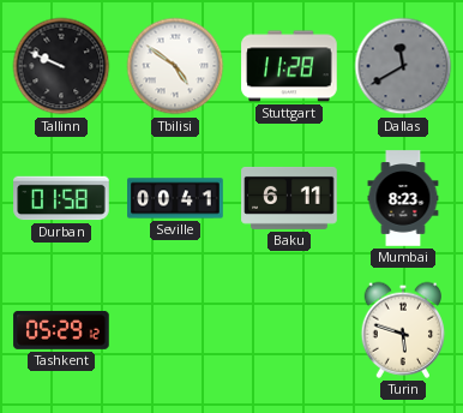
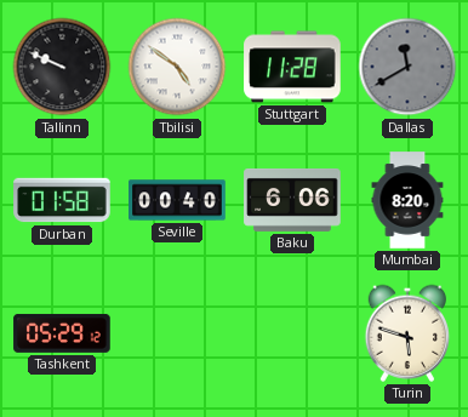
Seville: 00:41 -> 00:40
Baku: 6:11 -> 6:06
Mumbai: 8:23 -> 8:20
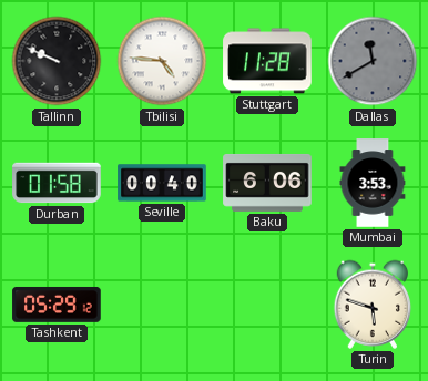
Tbilisi: 4:51 -> 4:46
Mumbai: 8:20 -> 3:53
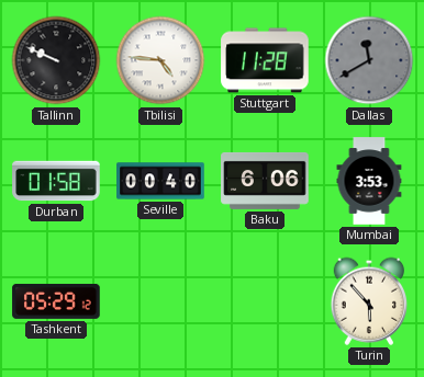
Turin: 5:48 -> 5:53
